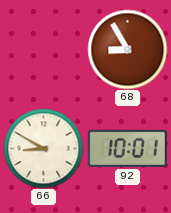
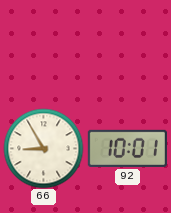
68: 8:55 -> none
66: 8:50 -> 8:55
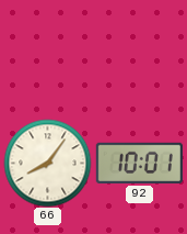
66: 8:55 -> 8:06
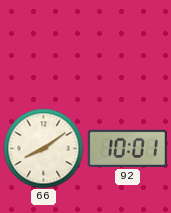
66: 8:06 -> 8:09
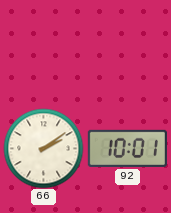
66: 8:09 -> 2:09
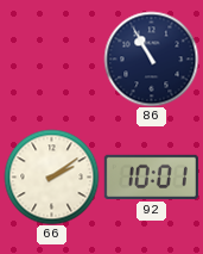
86: none -> 10:55
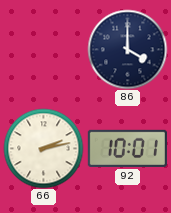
86: 10:55 -> 4:00
66: 2:09 -> 2:13
